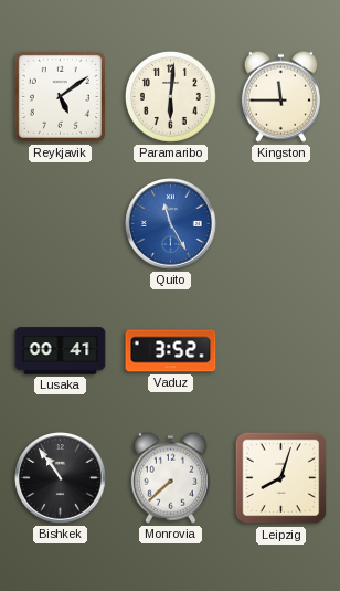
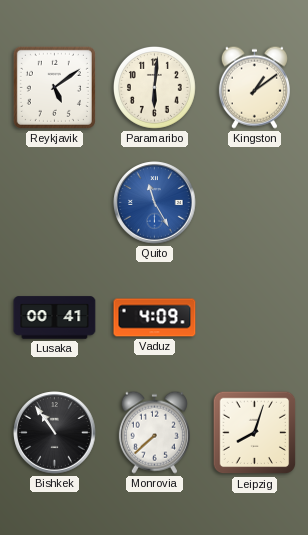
Kingston: 11:45 -> 1:09
Vaduz: 3:52 -> 4:09
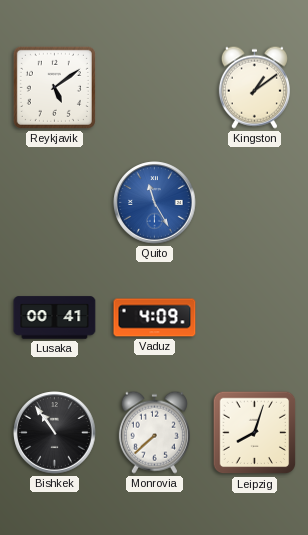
Paramaribo: 6:01 -> none
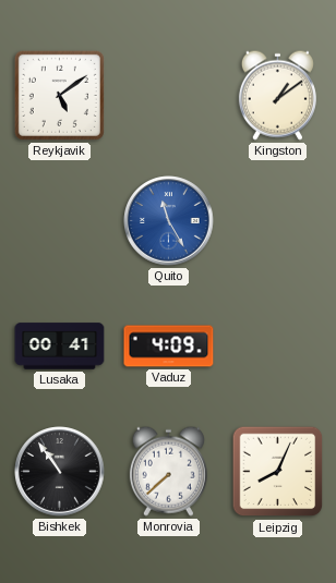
Leipzig: 8:03 -> 8:04
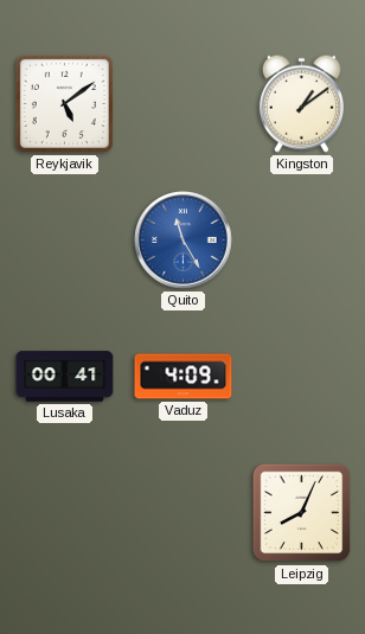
Bishkek: 10:54 -> none
Monrovia: 7:38 -> none
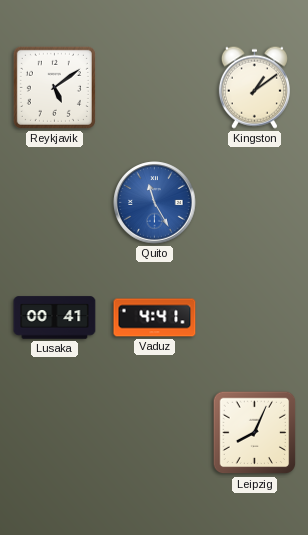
Vaduz: 4:09 -> 4:41
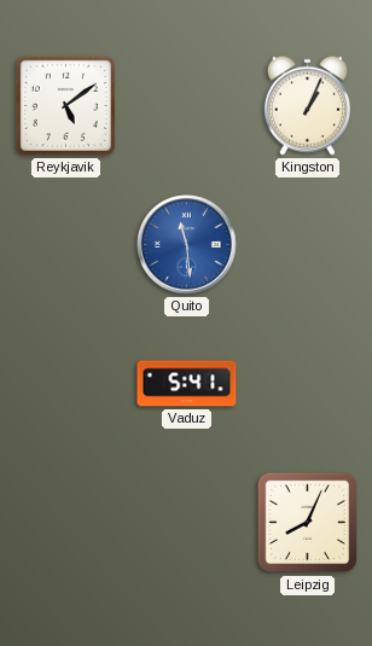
Kingston: 1:09 -> 1:04
Quito: 11:25 -> 11:29
Lusaka: 00:41 -> none
Vaduz: 4:41 -> 5:41
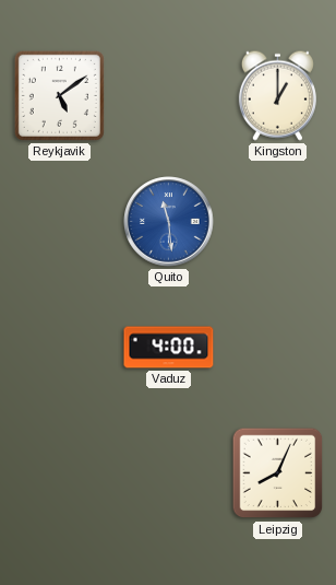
Kingston: 1:04 -> 1:00
Vaduz: 5:41 -> 4:00
